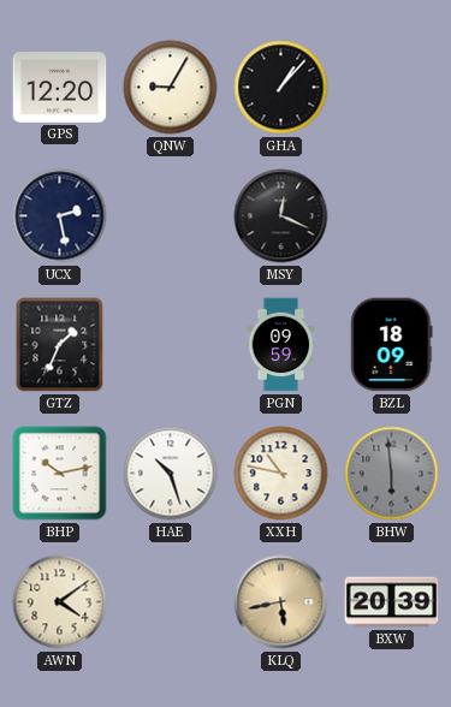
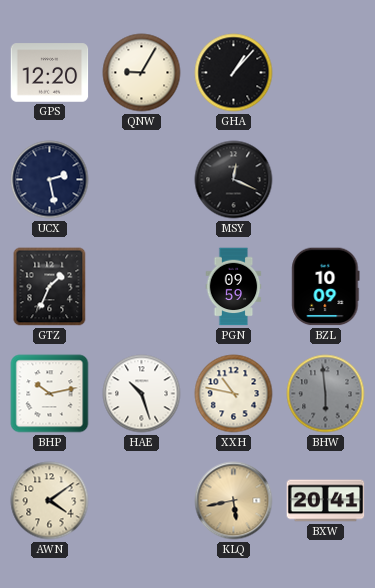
BZL: 18:09 -> 10:09
BXW: 20:39 -> 20:41
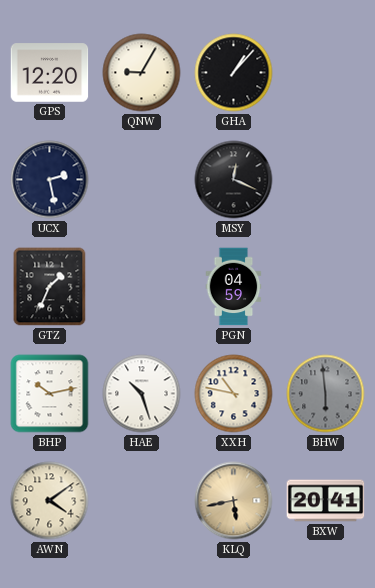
PGN: 09:59 -> 04:59
BZL: 10:09 -> none
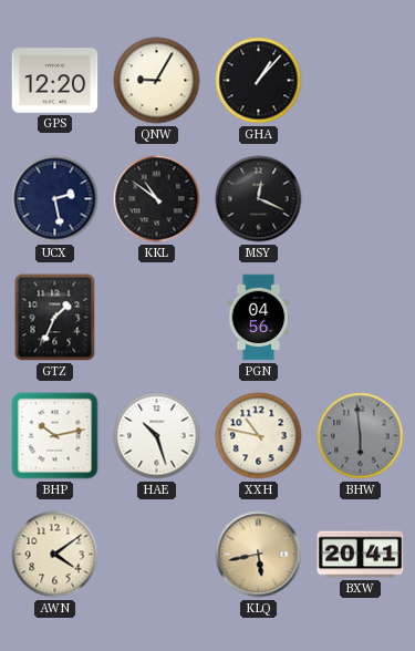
KKL: none -> 10:51
PGN: 04:59 -> 04:56
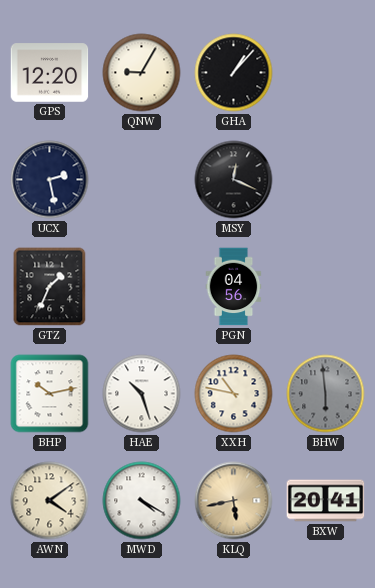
KKL: 10:51 -> none
MWD: none -> 4:20
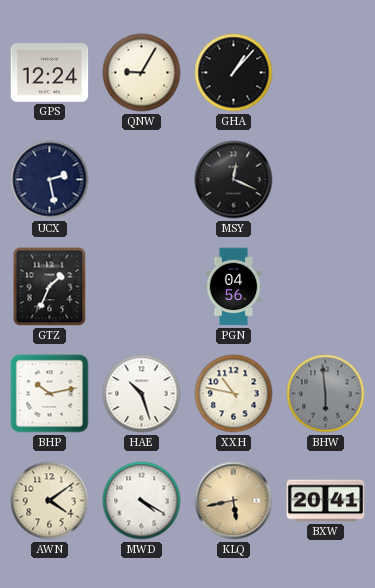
GPS: 12:20 -> 12:24
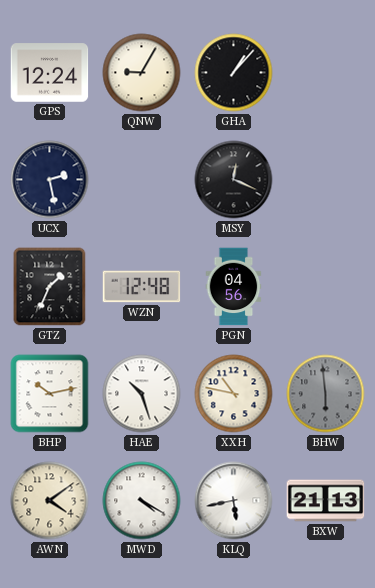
WZN: none -> 12:48
KLQ dial: champagne -> white
BXW: 20:41 -> 21:13
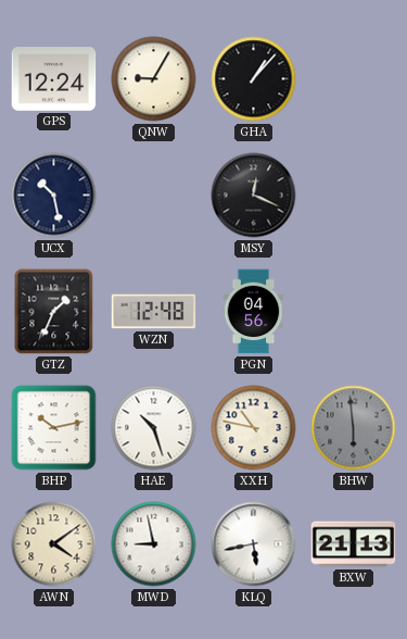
UCX: 2:28 -> 10:28
MWD: 4:20 -> 8:58
